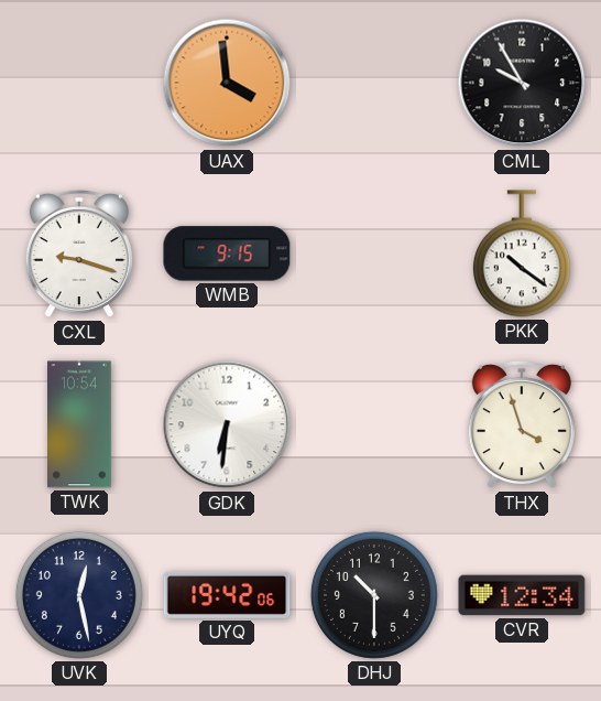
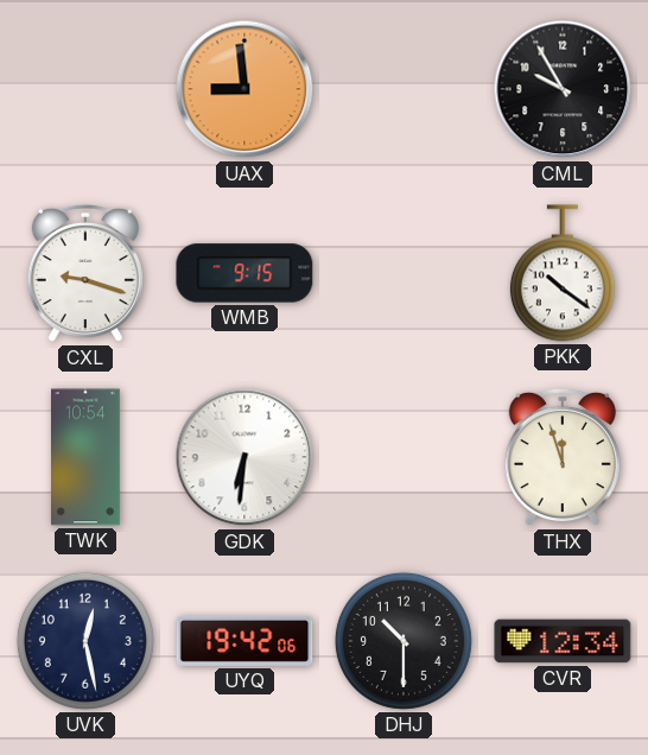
UAX: 3:59 -> 8:59
THX: 3:57 -> 11:57
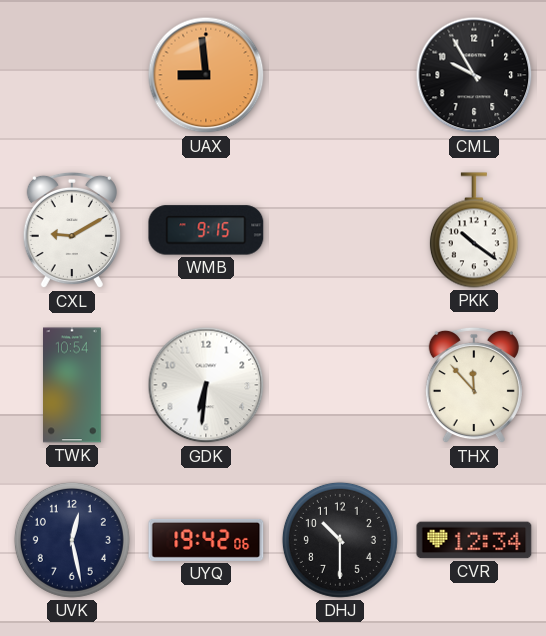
CXL: 9:18 -> 9:10
THX: 11:57 -> 11:53
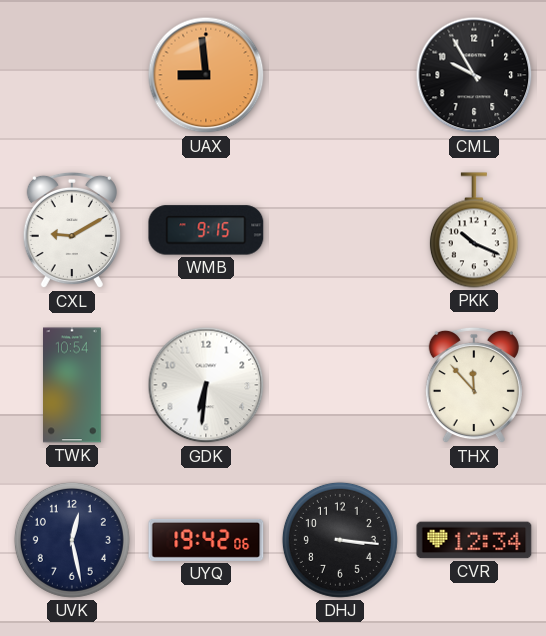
PKK: 10:21 -> 10:19
DHJ: 10:30 -> 3:16
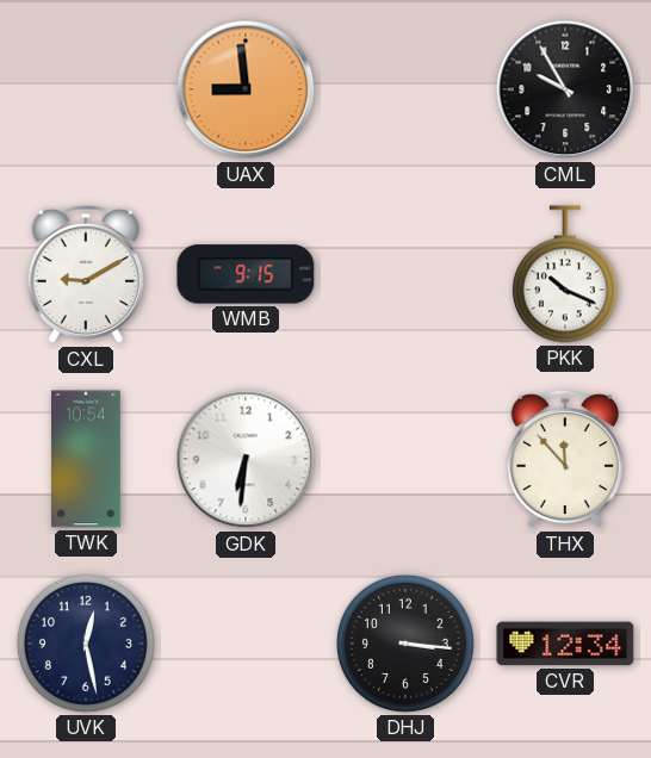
UYQ: 19:42 -> none
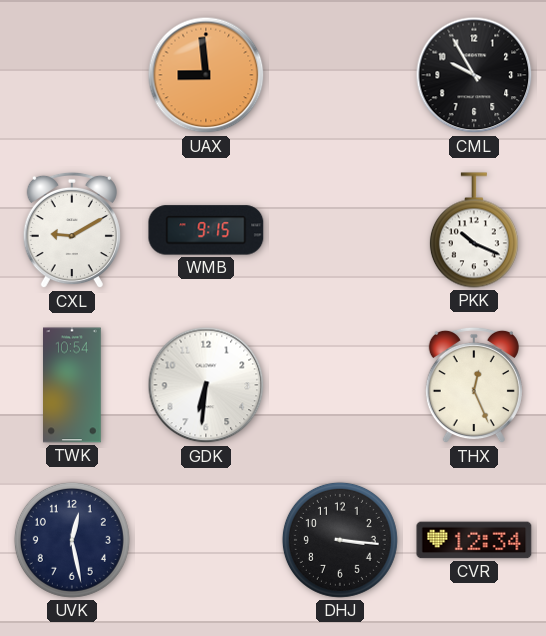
THX: 11:53 -> 12:26
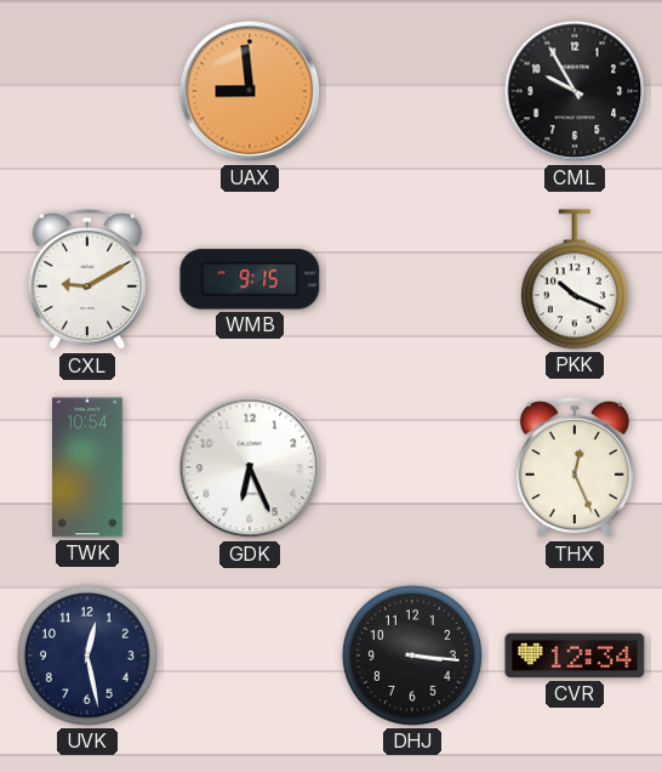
GDK: 6:31 -> 6:26
